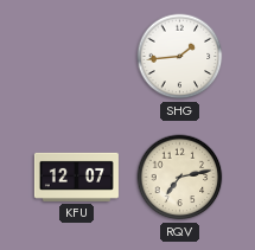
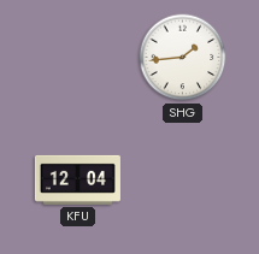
KFU: 12:07 -> 12:04
RQV: 7:13 -> none
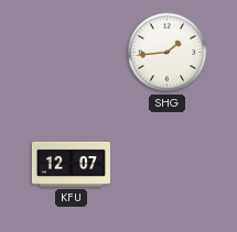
KFU: 12:04 -> 12:07
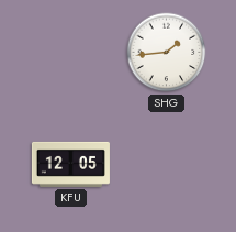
KFU: 12:07 -> 12:05
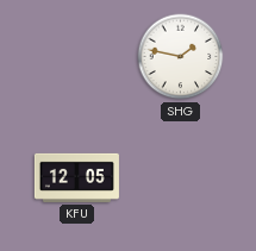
SHG: 1:44 -> 1:47
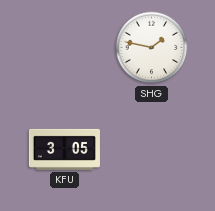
KFU: 12:05 -> 3:05
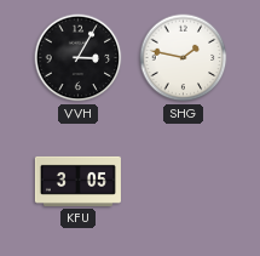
VVH: none -> 3:05
